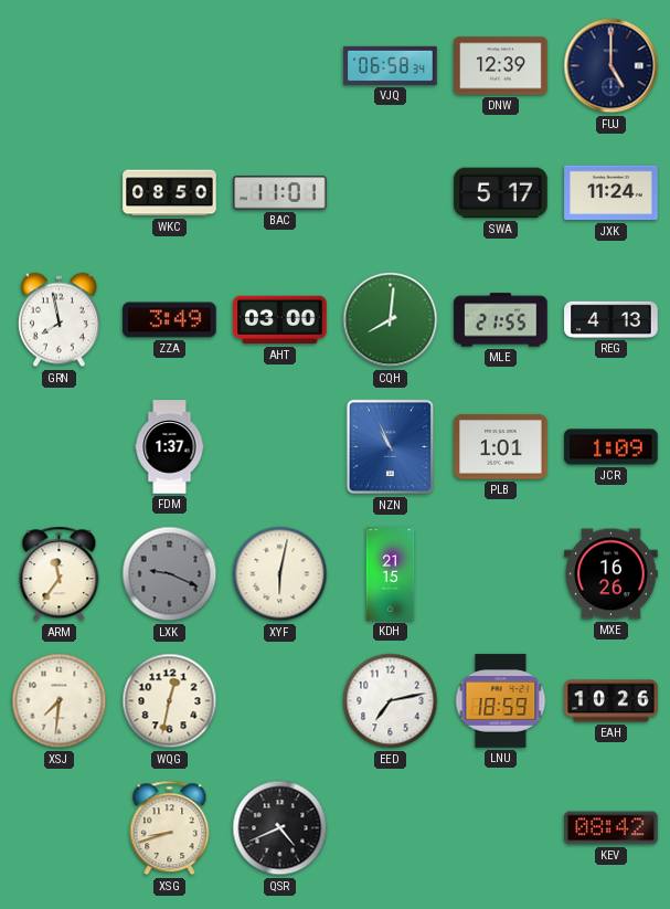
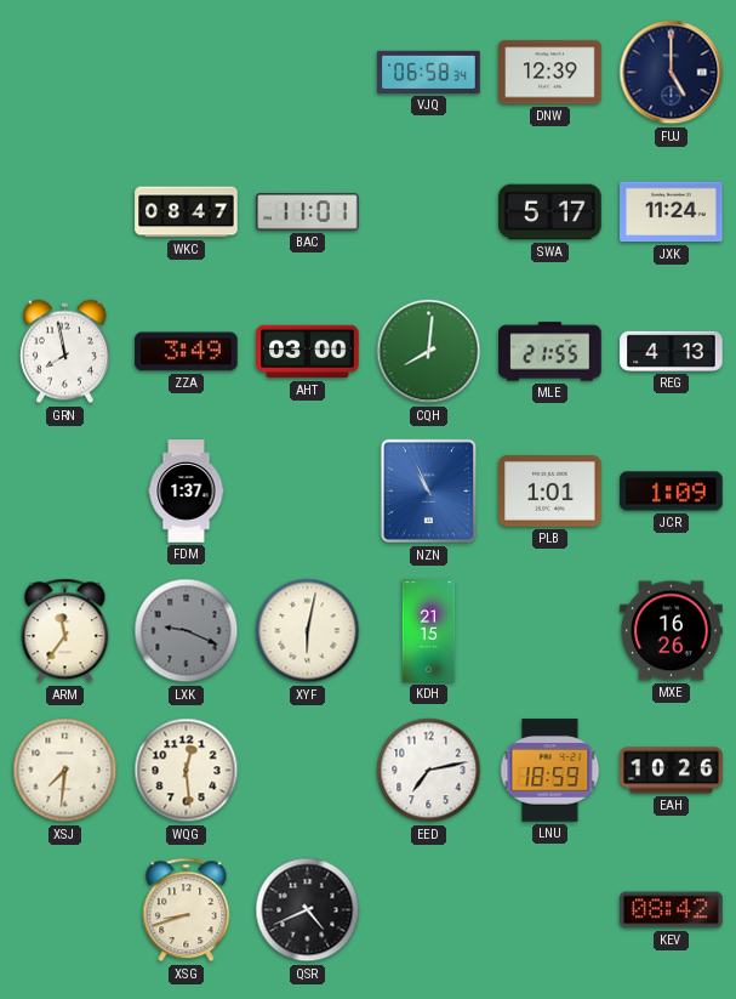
WKC: 08:50 -> 08:47
WQG: 12:32 -> 12:29
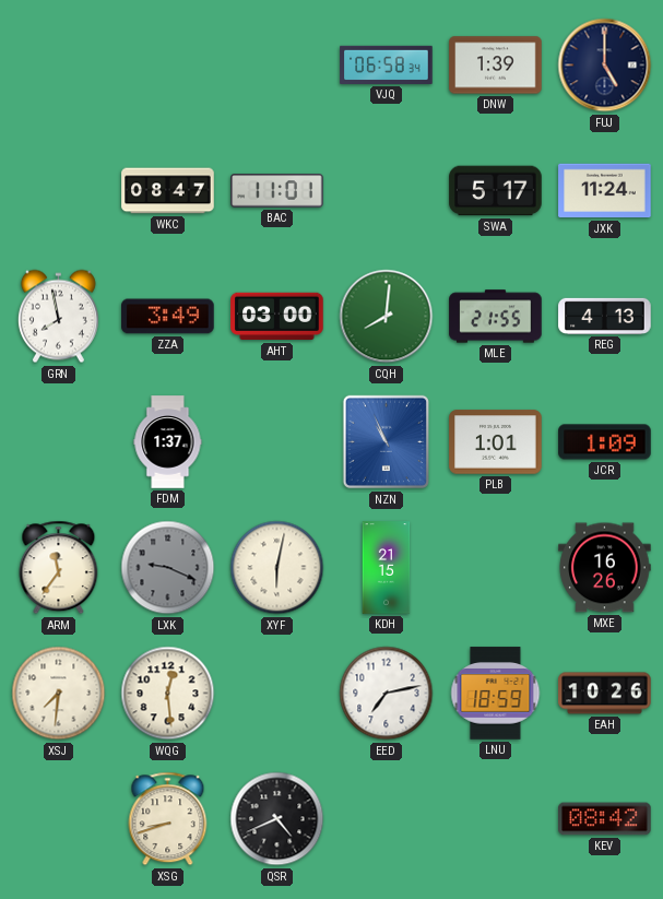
DNW: 12:39 -> 1:39
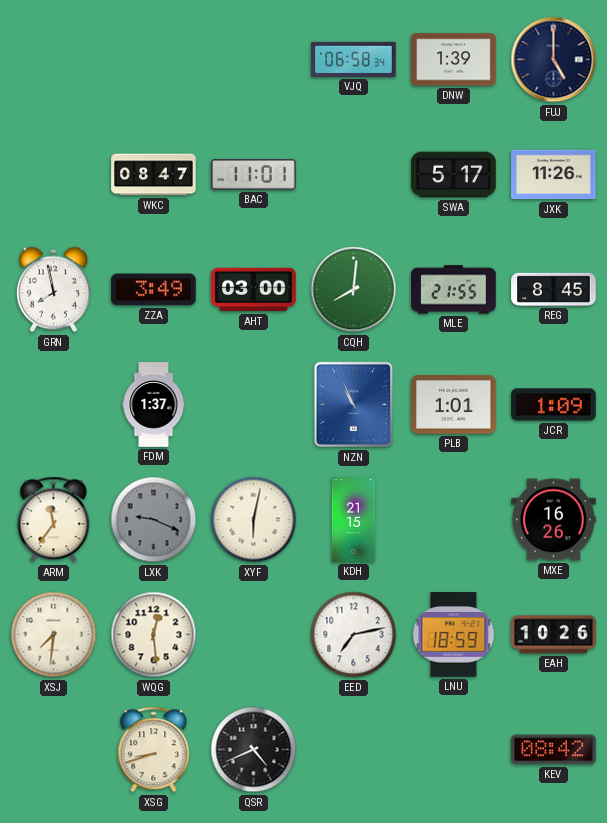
JXK: 11:24 -> 11:26
REG: 4:13 -> 8:45
